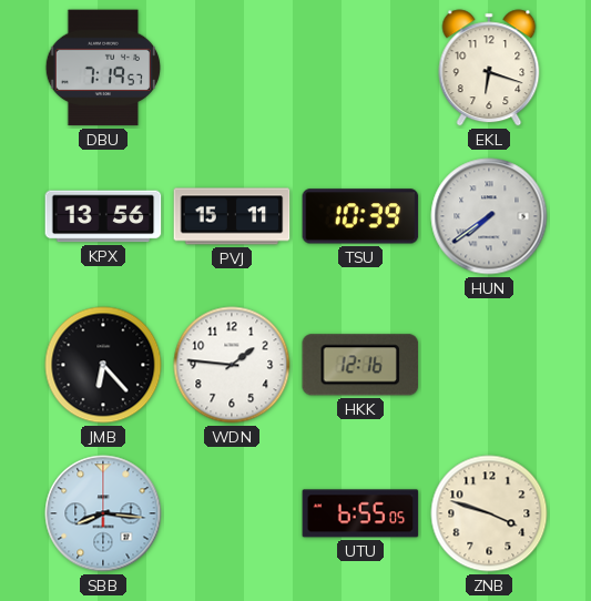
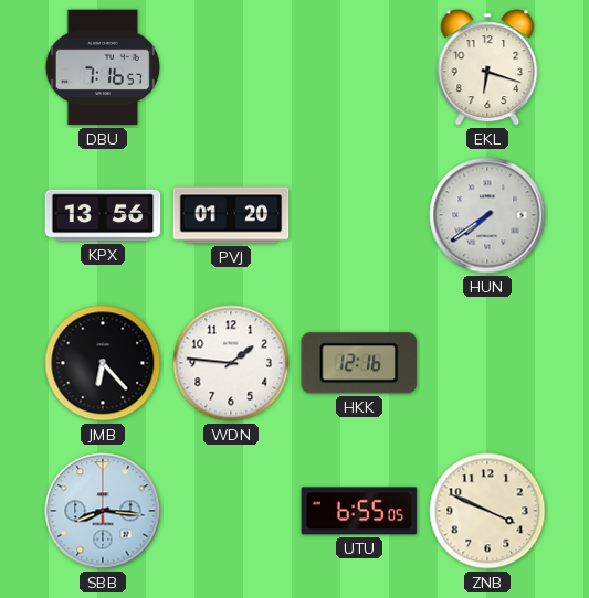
DBU: 7:19 -> 7:16
PVJ: 15:11 -> 01:20
TSU: 10:39 -> none
ZNB: 3:48 -> 3:49
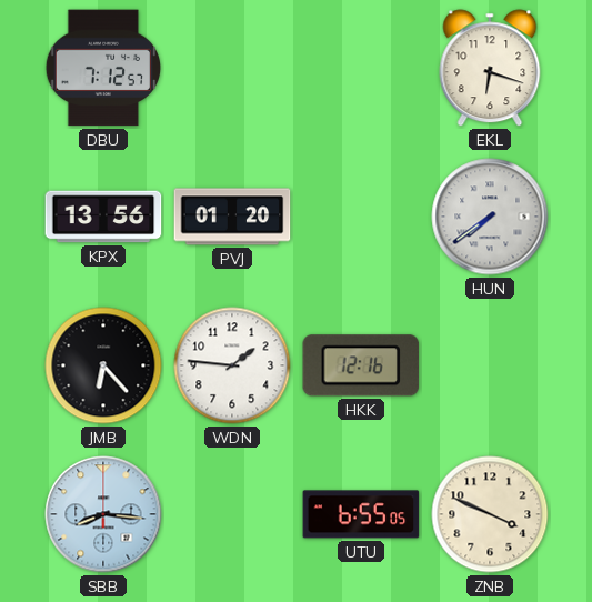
DBU: 7:16 -> 7:12
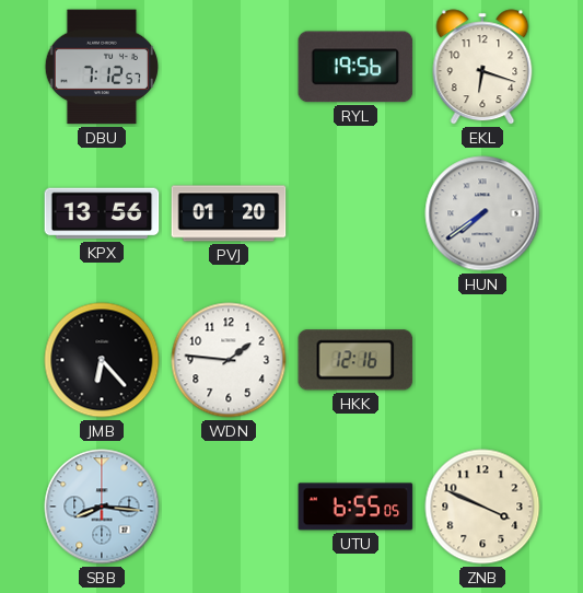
RYL: none -> 19:56
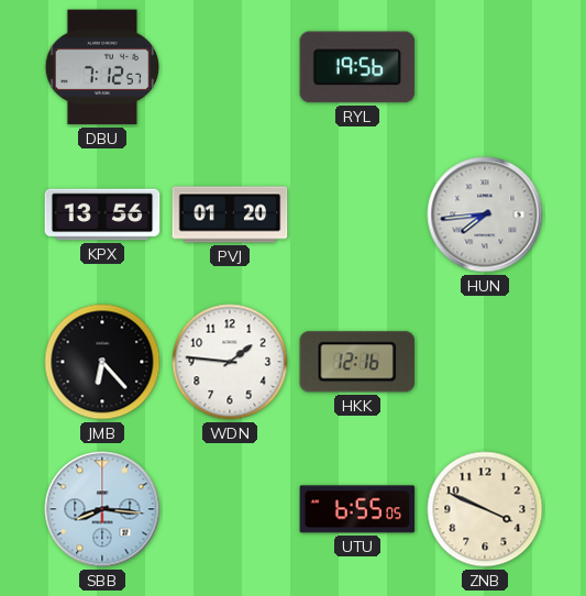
EKL: 6:18 -> none
HUN: 7:39 -> 7:44
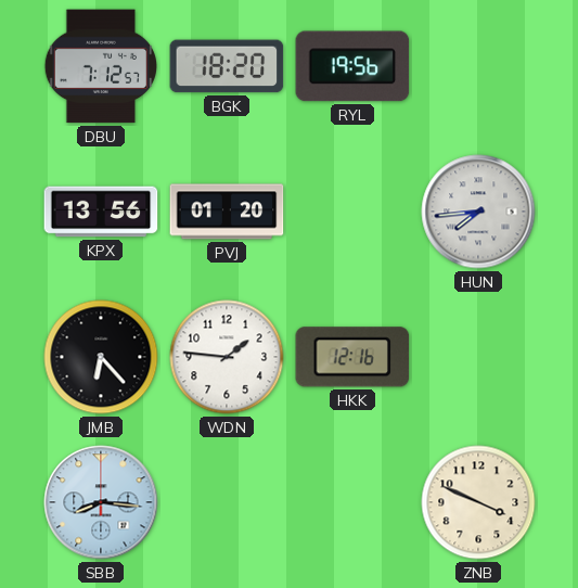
BGK: none -> 18:20
UTU: 6:55 -> none
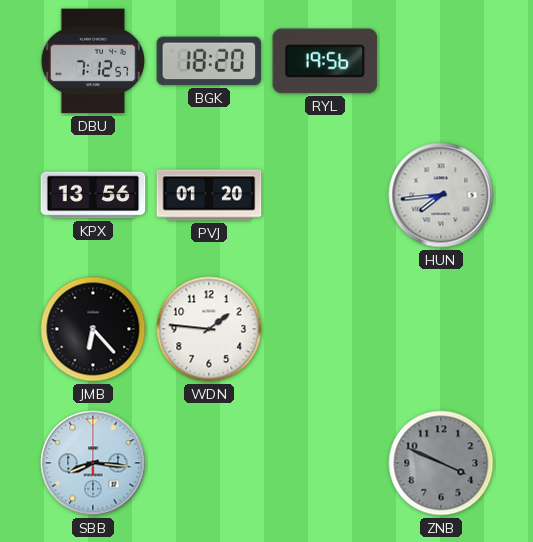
HKK: 12:16 -> none
ZNB dial: cream -> grey
